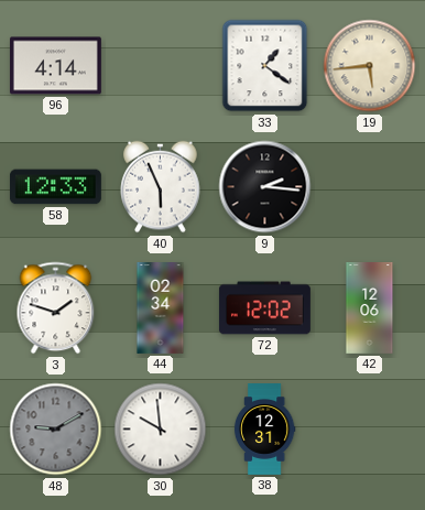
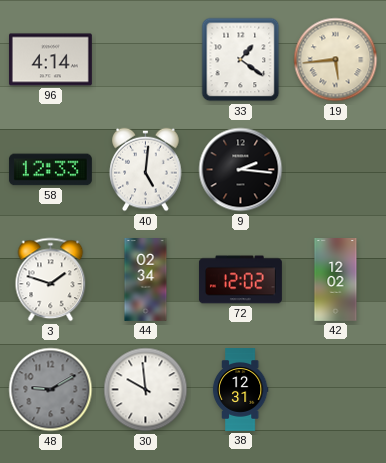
40: 5:56 -> 5:01
42: 12:06 -> 12:02
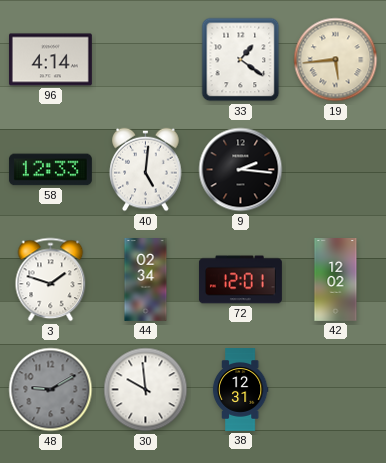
72: 12:02 -> 12:01
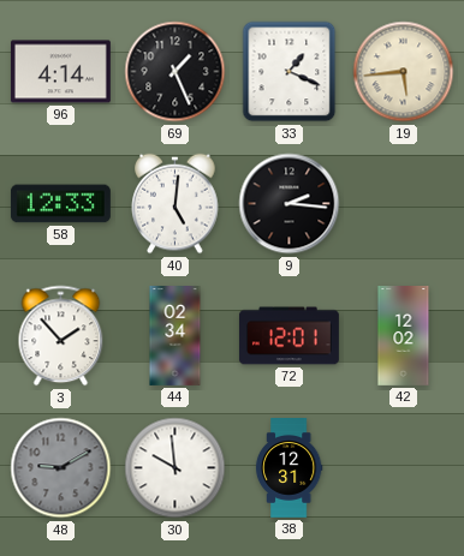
69: none -> 1:26
33: 1:21 -> 1:19
3: 1:48 -> 1:53
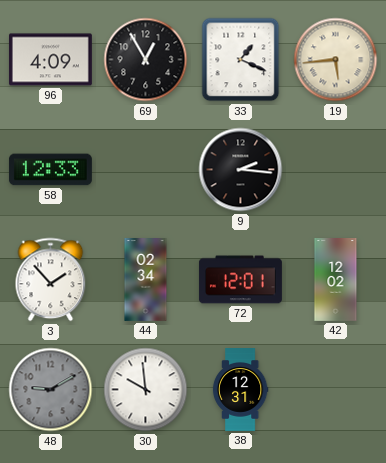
96: 4:14 -> 4:09
69: 1:26 -> 12:55
40: 5:01 -> none
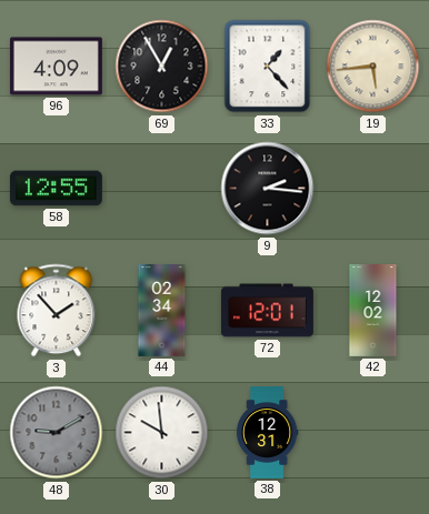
33: 1:19 -> 1:23
58: 12:33 -> 12:55
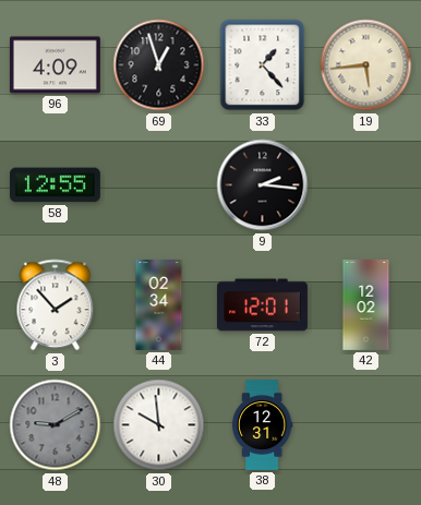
69: 12:55 -> 12:57
